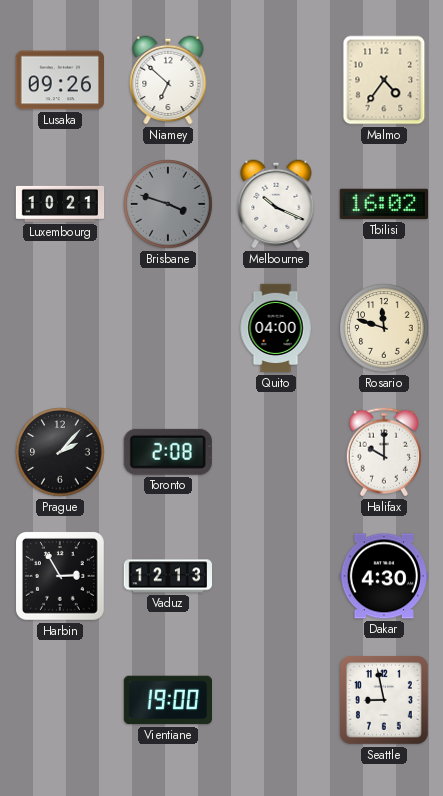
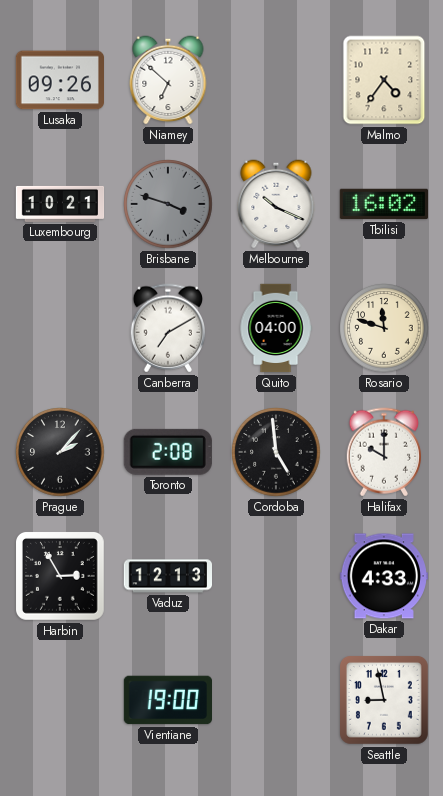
Canberra: none -> 7:10
Cordoba: none -> 4:59
Dakar: 4:30 -> 4:33
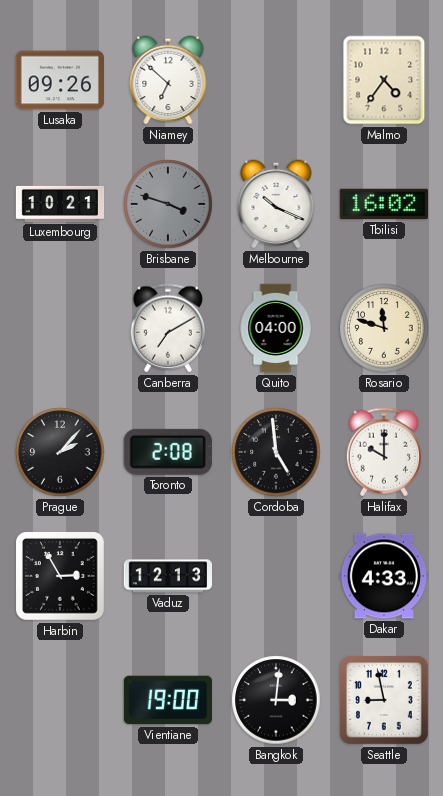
Bangkok: none -> 3:01
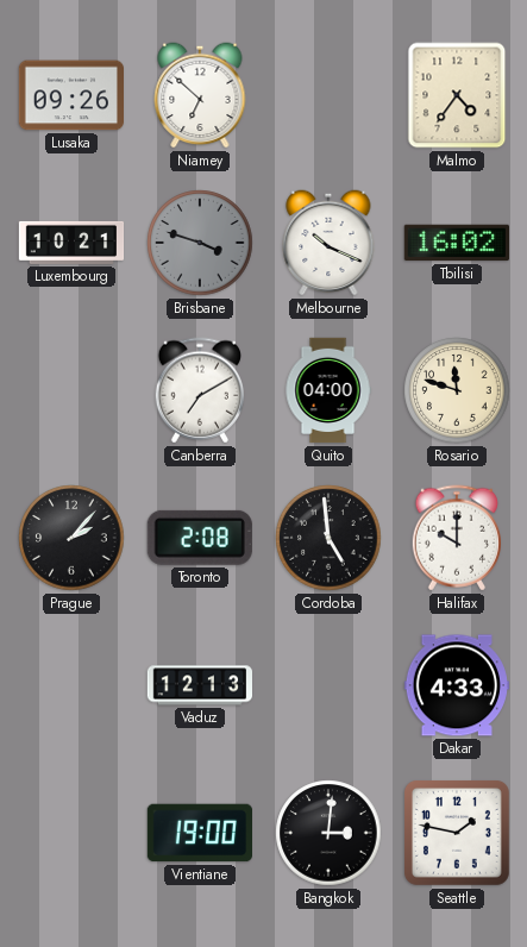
Harbin: 2:55 -> none
Seattle: 8:58 -> 1:47
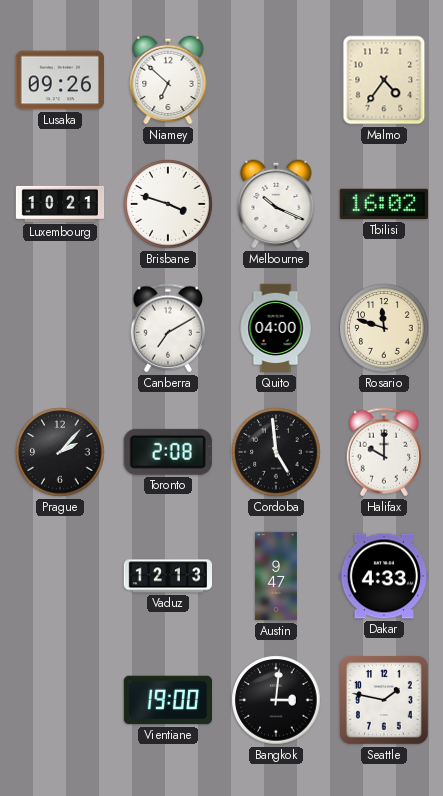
Brisbane dial: grey -> white
Austin: none -> 9:47
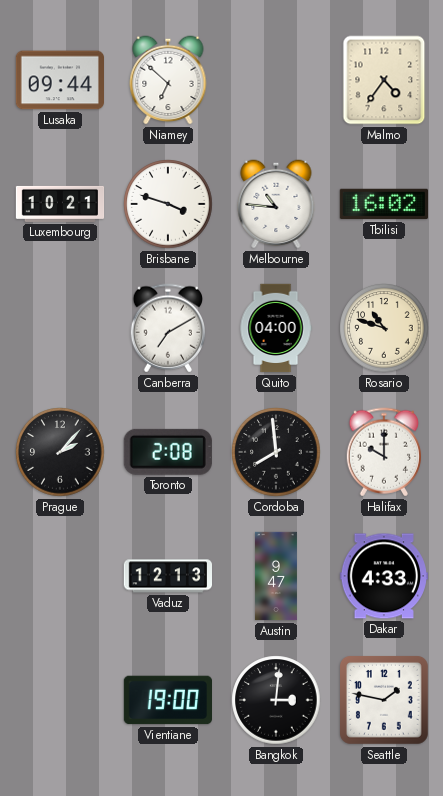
Lusaka: 09:26 -> 09:44
Melbourne: 10:19 -> 10:46
Rosario: 11:48 -> 10:48
Cordoba: 4:59 -> 7:59
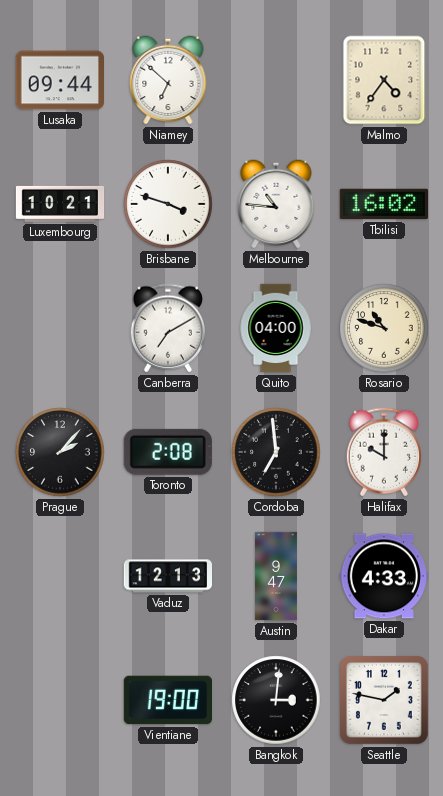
Cordoba: 7:59 -> 6:59
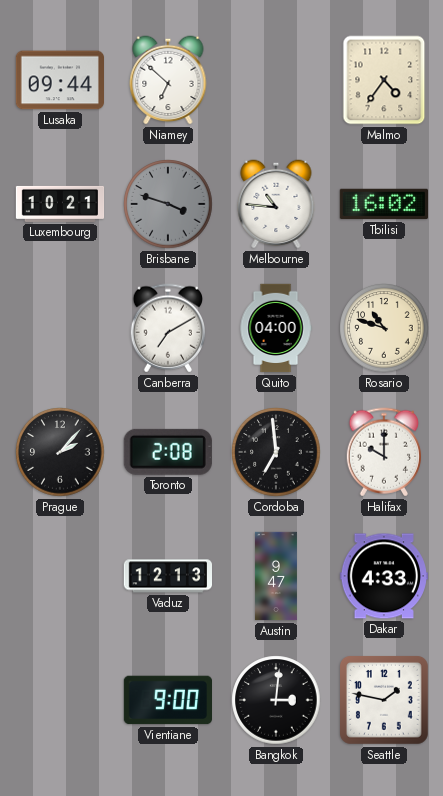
Brisbane dial: white -> grey
Vientiane: 19:00 -> 9:00
